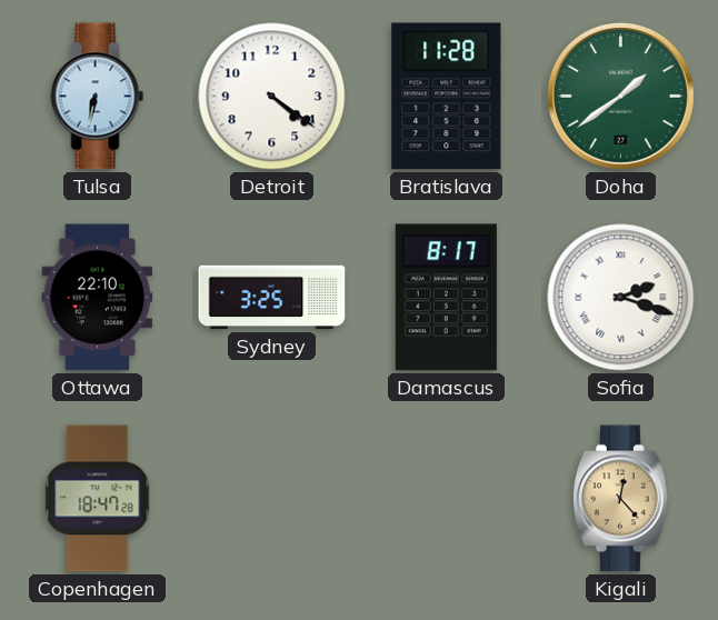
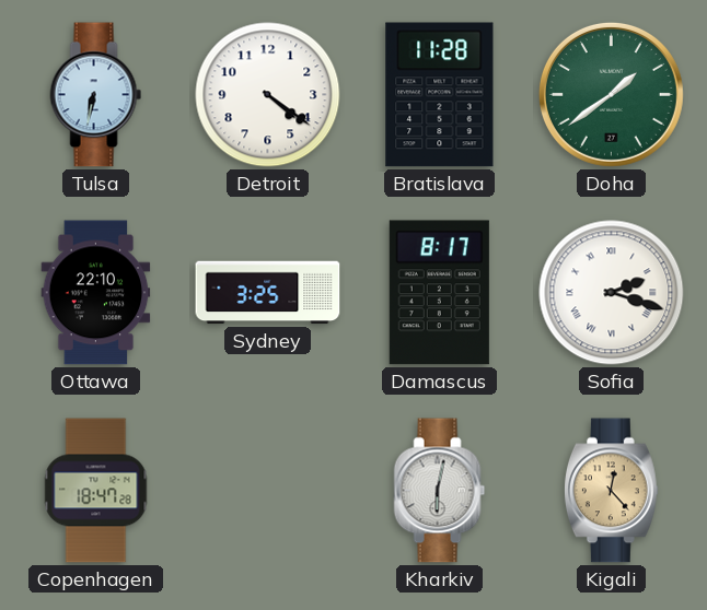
Kharkiv: none -> 6:02
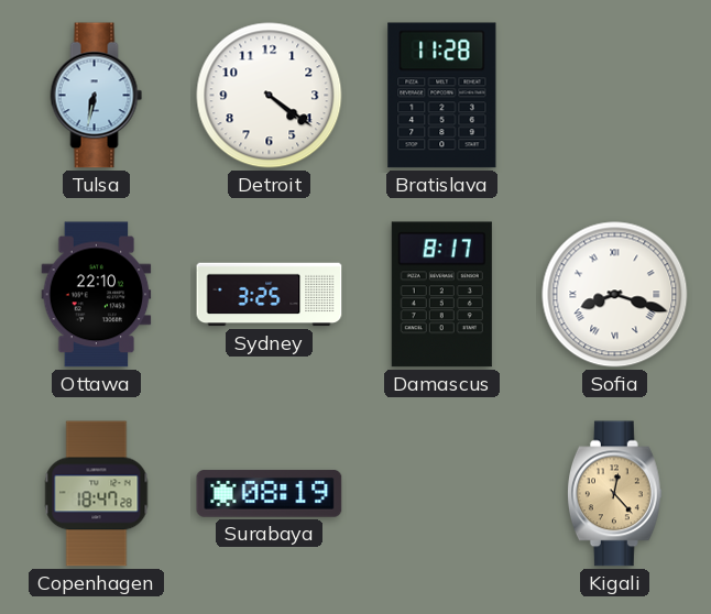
Doha: 1:39 -> none
Sofia: 2:18 -> 8:18
Surabaya: none -> 08:19
Kharkiv: 6:02 -> none
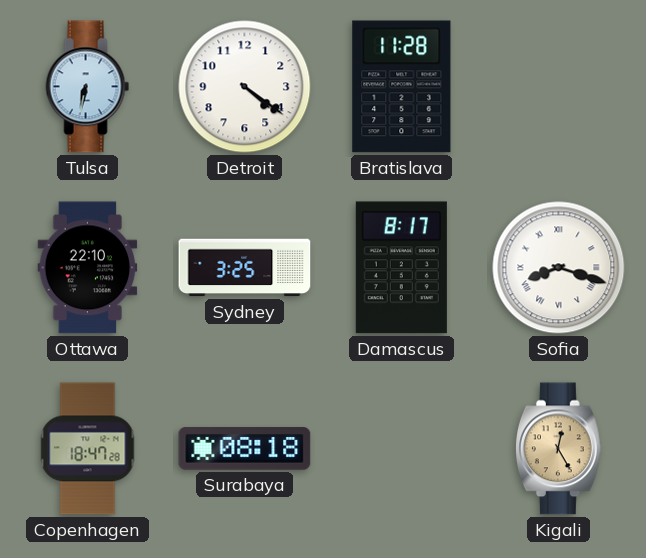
Surabaya: 08:19 -> 08:18
Kigali: 12:23 -> 12:25
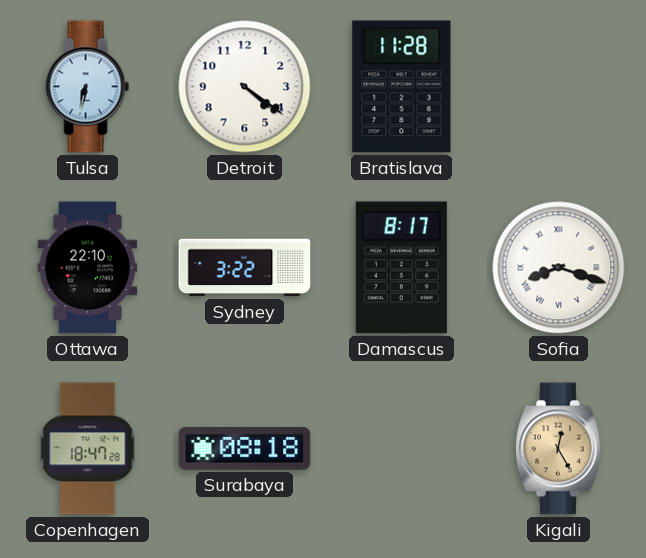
Sydney: 3:25 -> 3:22
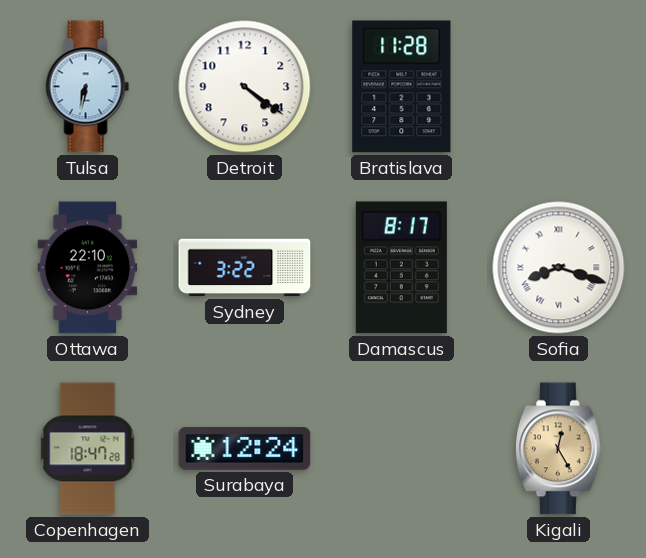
Surabaya: 08:18 -> 12:24
